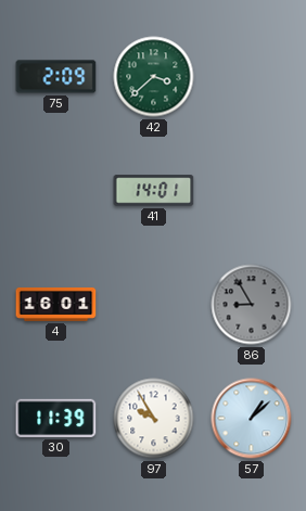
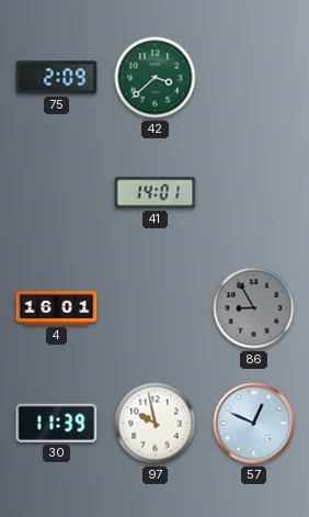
97: 9:55 -> 9:58
57: 1:08 -> 12:49
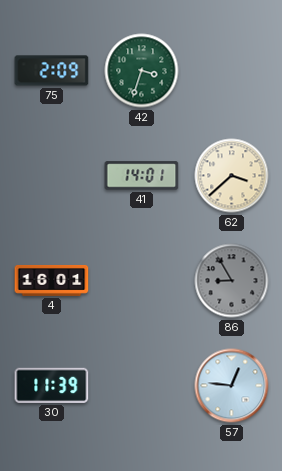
42: 3:38 -> 3:33
62: none -> 3:38
97: 9:58 -> none
57: 12:49 -> 12:46
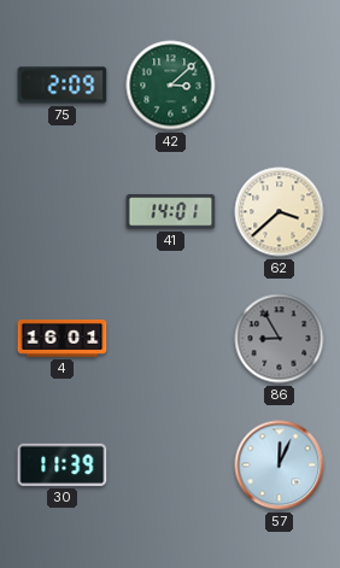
42: 3:33 -> 3:08
57: 12:46 -> 12:04
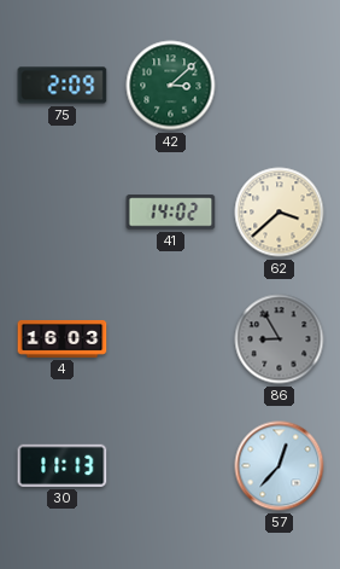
41: 14:01 -> 14:02
4: 16:01 -> 16:03
30: 11:39 -> 11:13
57: 12:04 -> 12:37
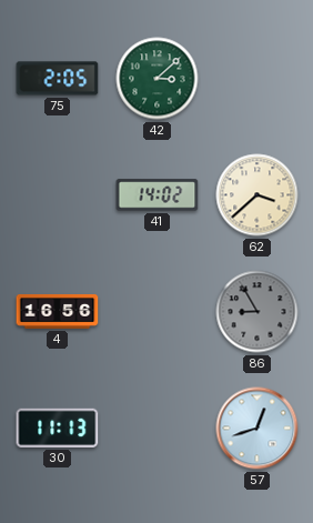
75: 2:09 -> 2:05
4: 16:03 -> 16:56
57: 12:37 -> 12:42
